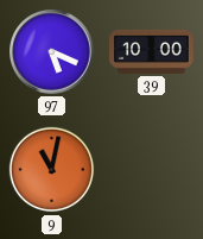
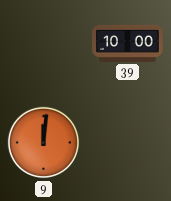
97: 5:19 -> none
9: 11:02 -> 12:01
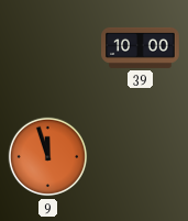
9: 12:01 -> 11:57
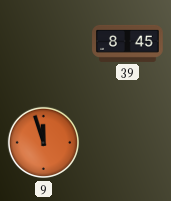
39: 10:00 -> 8:45
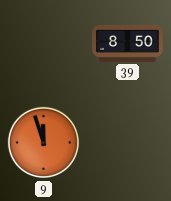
39: 8:45 -> 8:50
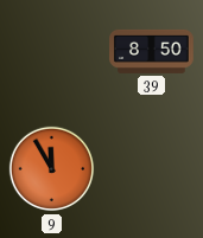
9: 11:57 -> 11:55
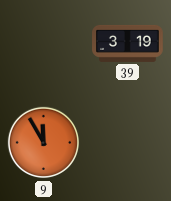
39: 8:50 -> 3:19
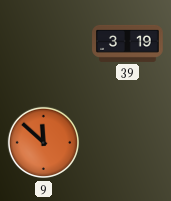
9: 11:55 -> 11:52
